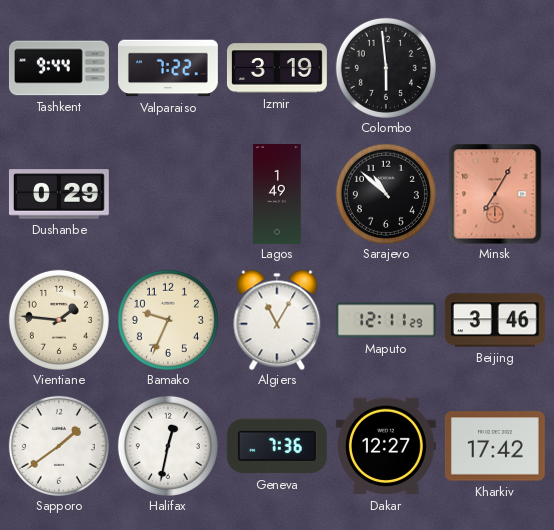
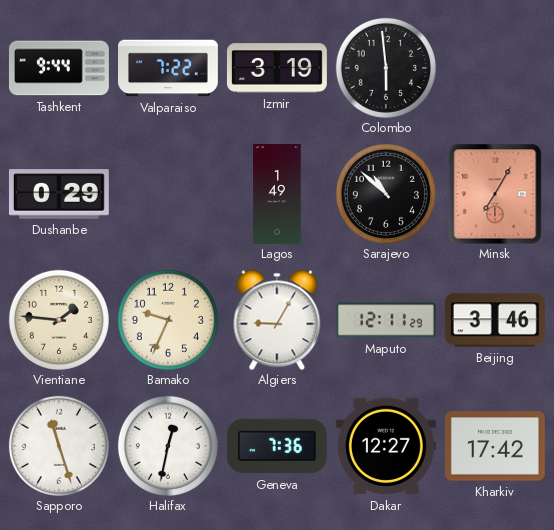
Algiers: 11:05 -> 9:05
Sapporo: 1:39 -> 11:27
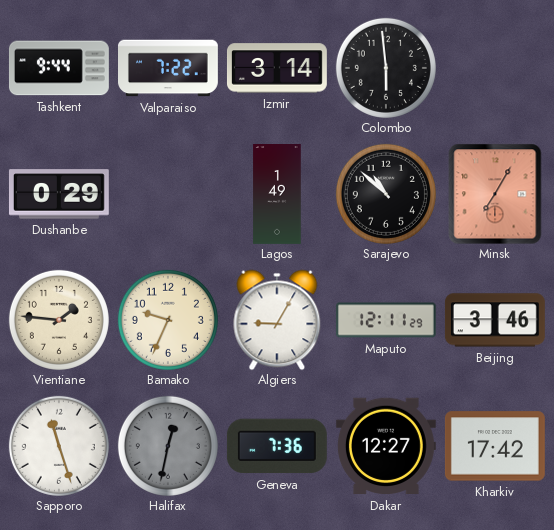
Izmir: 3:19 -> 3:14
Halifax dial: white -> grey
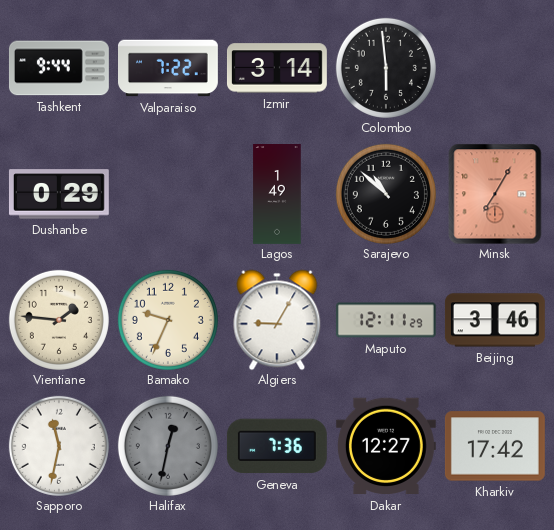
Sapporo: 11:27 -> 11:32
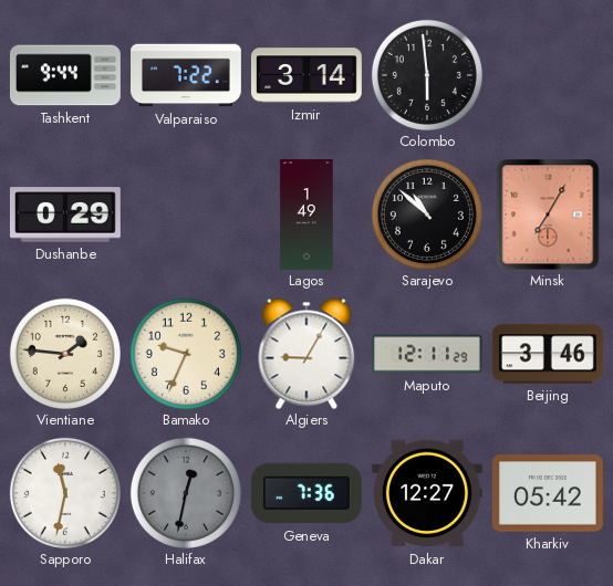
Kharkiv: 17:42 -> 05:42
